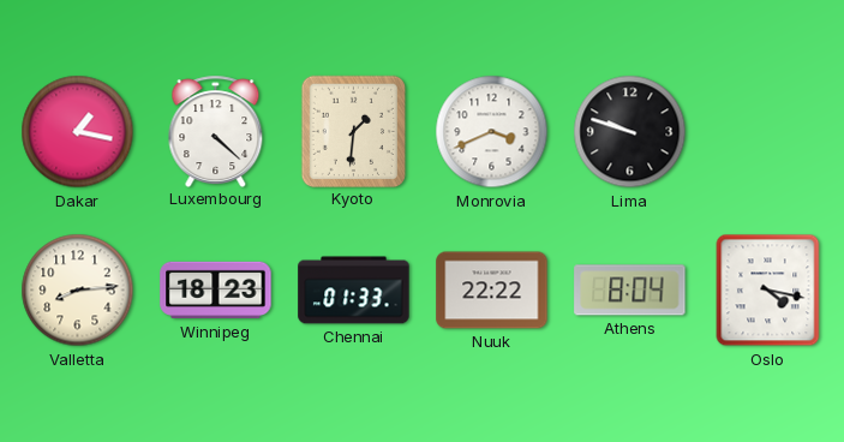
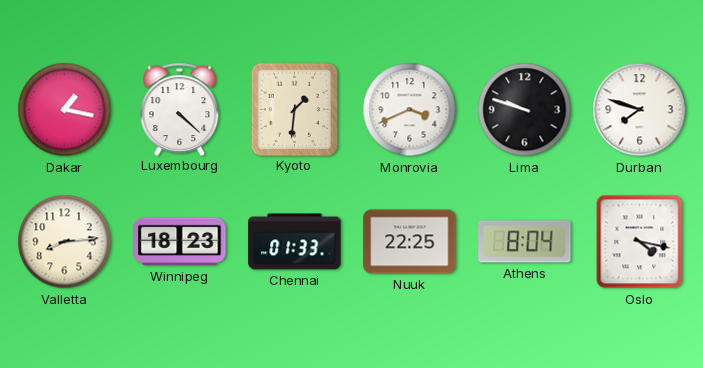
Durban: none -> 7:48
Nuuk: 22:22 -> 22:25
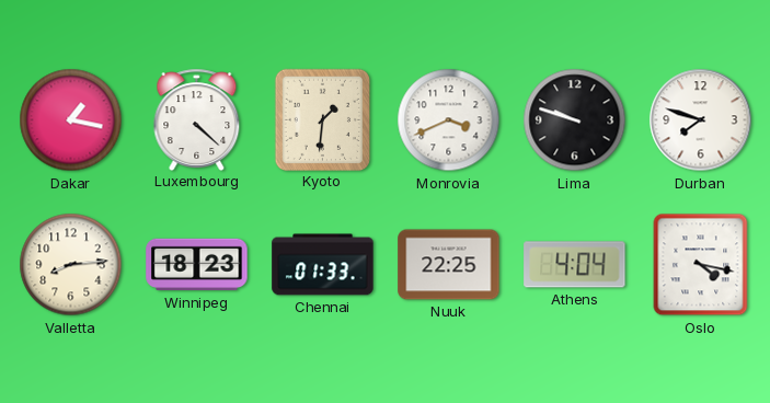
Athens: 8:04 -> 4:04
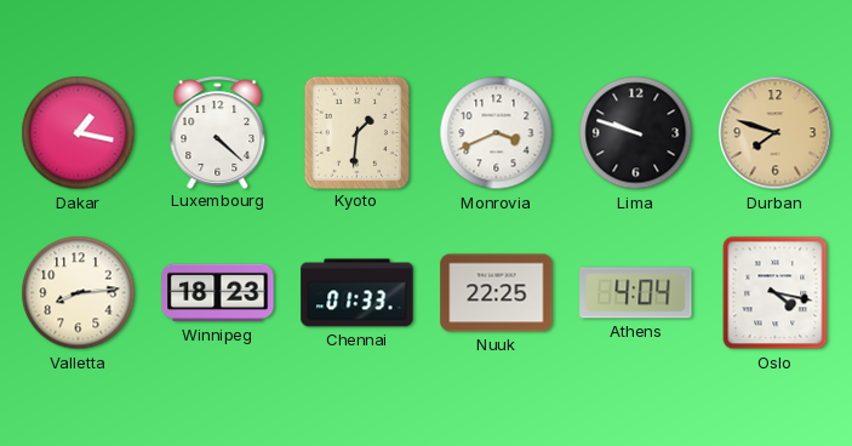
Durban dial: white -> champagne
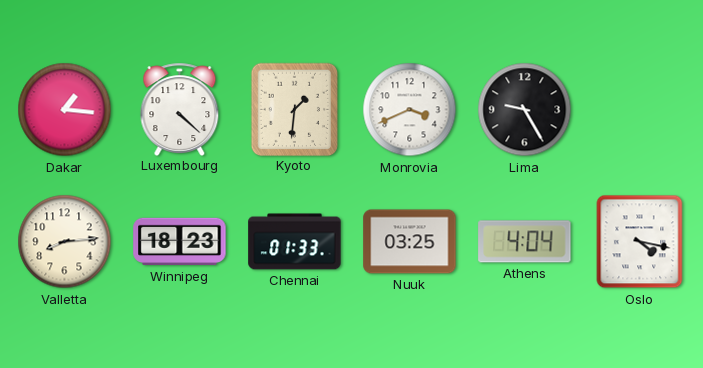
Dakar: 1:17 -> 1:16
Lima: 9:48 -> 9:25
Durban: 7:48 -> none
Nuuk: 22:25 -> 03:25
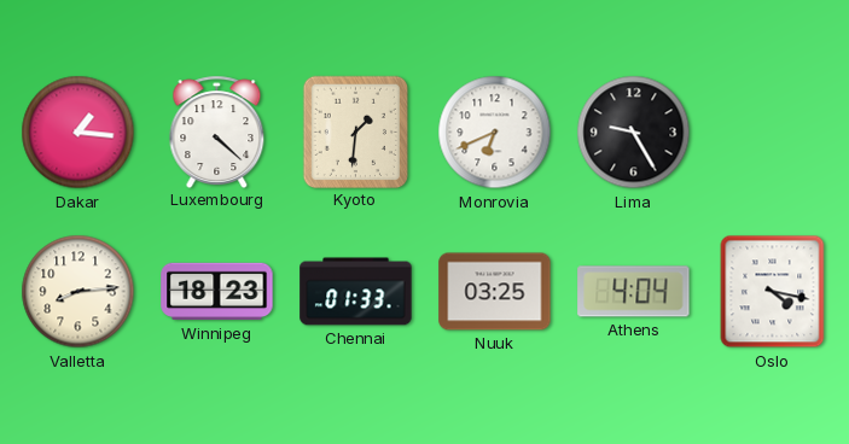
Monrovia: 3:41 -> 6:41
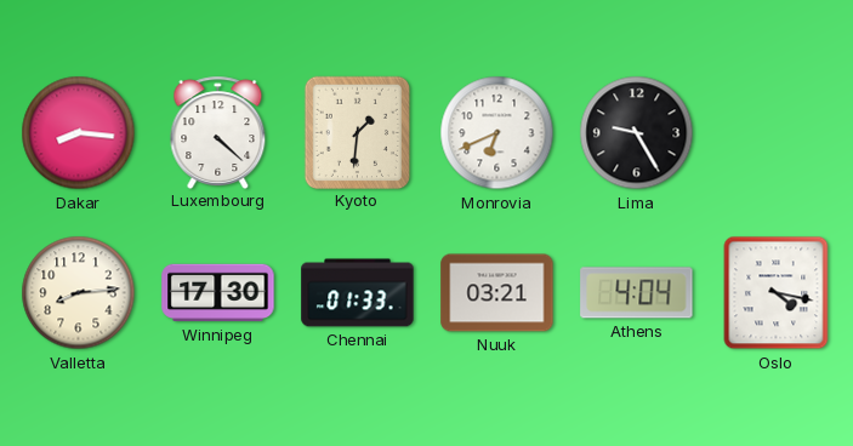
Dakar: 1:16 -> 8:16
Winnipeg: 18:23 -> 17:30
Nuuk: 03:25 -> 03:21
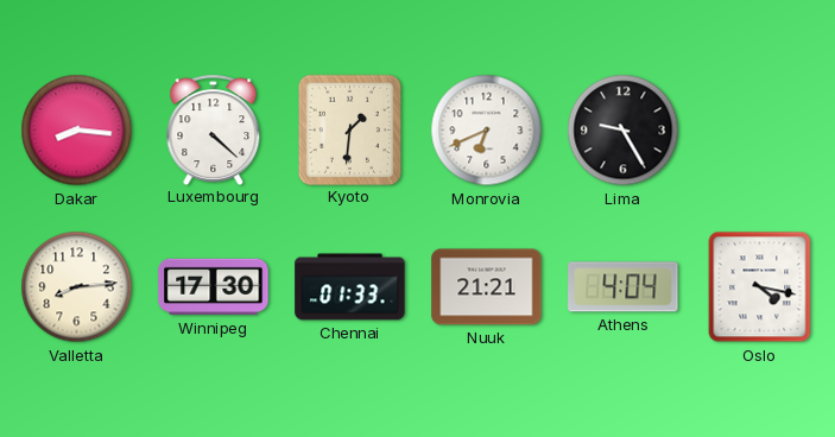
Nuuk: 03:21 -> 21:21
